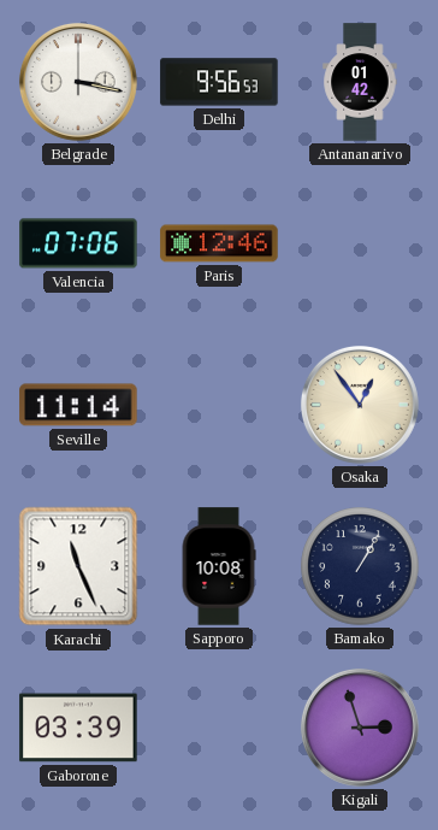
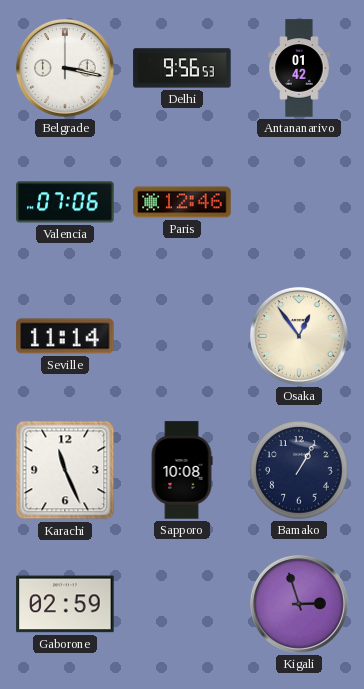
Gaborone: 03:39 -> 02:59
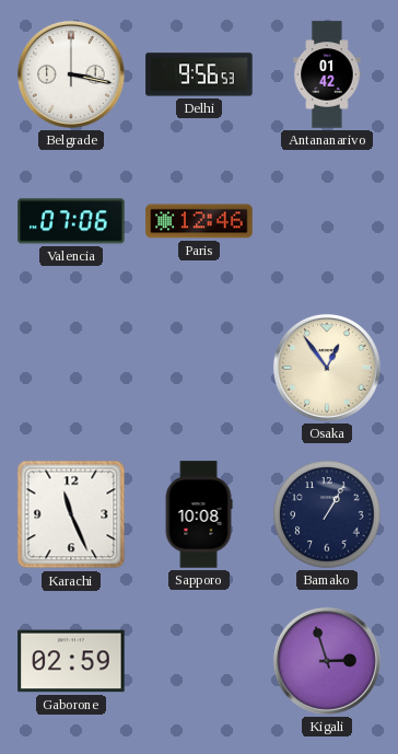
Seville: 11:14 -> none
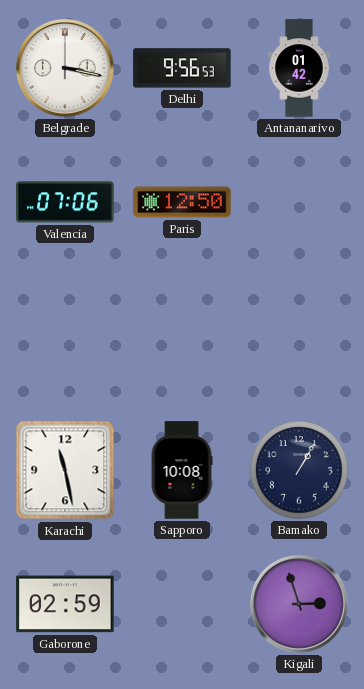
Paris: 12:46 -> 12:50
Osaka: 12:54 -> none
Karachi: 11:26 -> 11:28
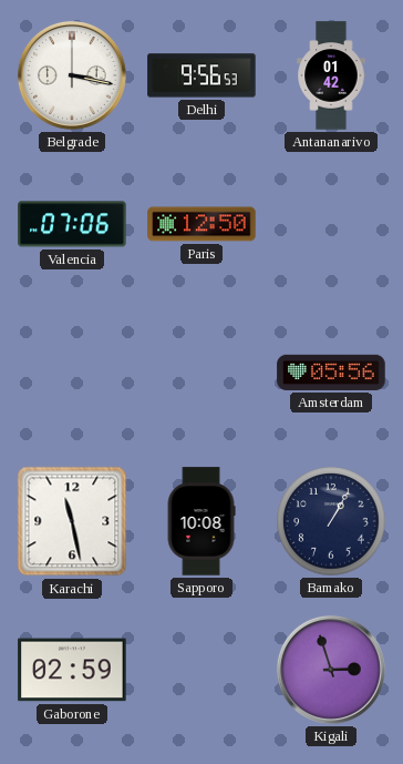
Amsterdam: none -> 05:56
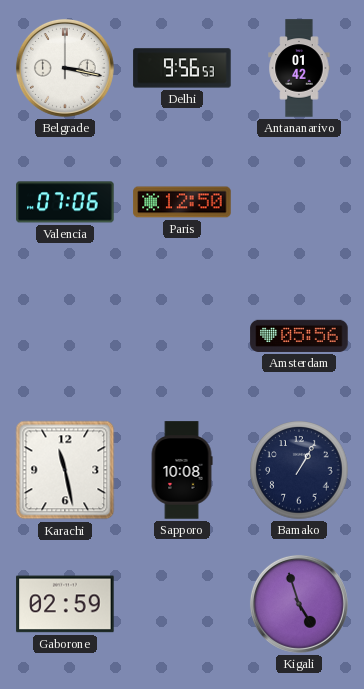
Kigali: 2:57 -> 4:57
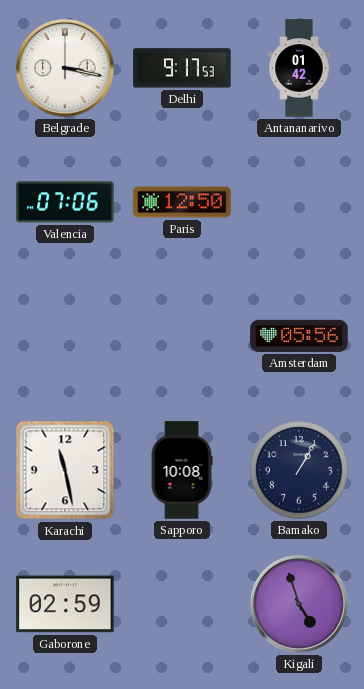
Delhi: 9:56 -> 9:17
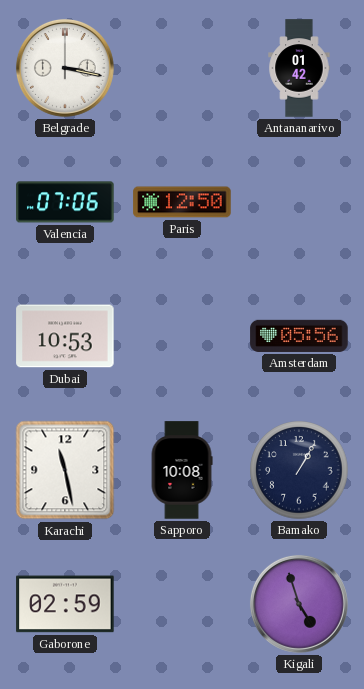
Delhi: 9:17 -> none
Dubai: none -> 10:53
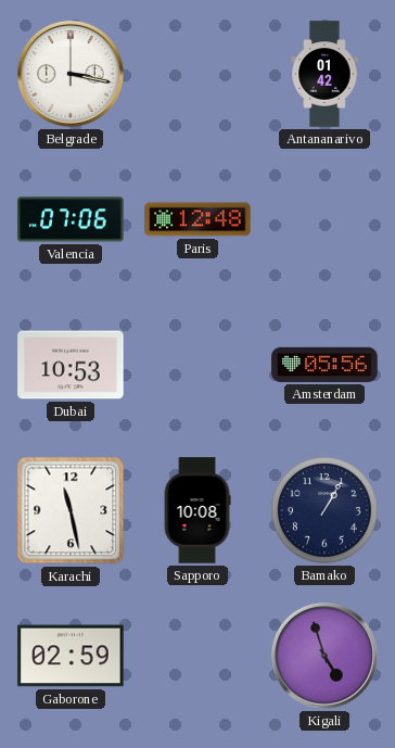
Paris: 12:50 -> 12:48
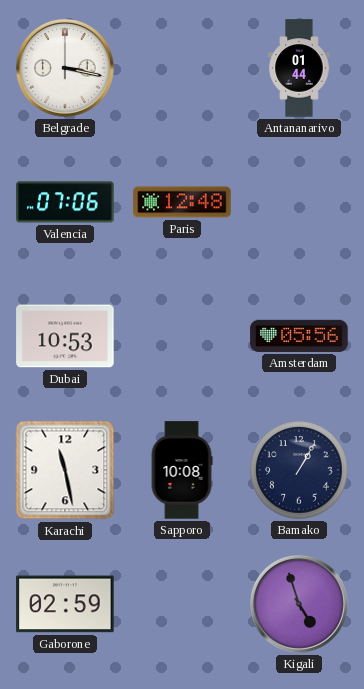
Antananarivo: 01:42 -> 01:44
